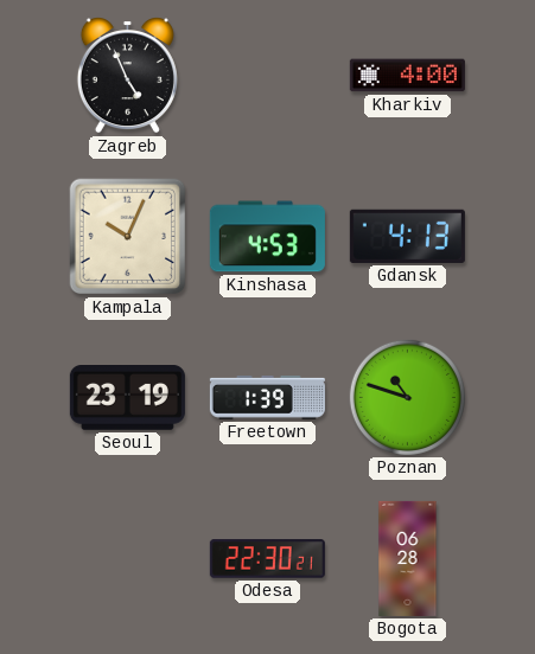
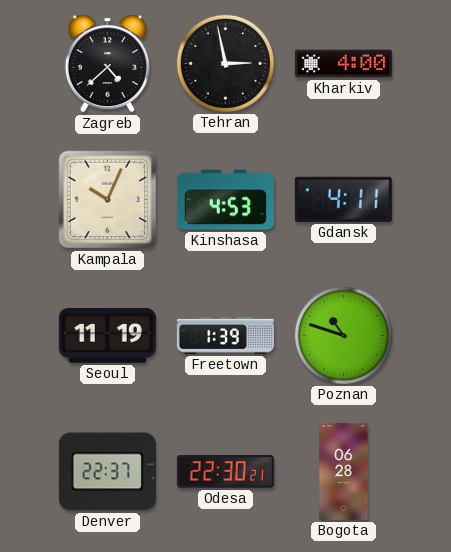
Zagreb: 4:56 -> 4:38
Tehran: none -> 2:58
Gdansk: 4:13 -> 4:11
Seoul: 23:19 -> 11:19
Denver: none -> 22:37
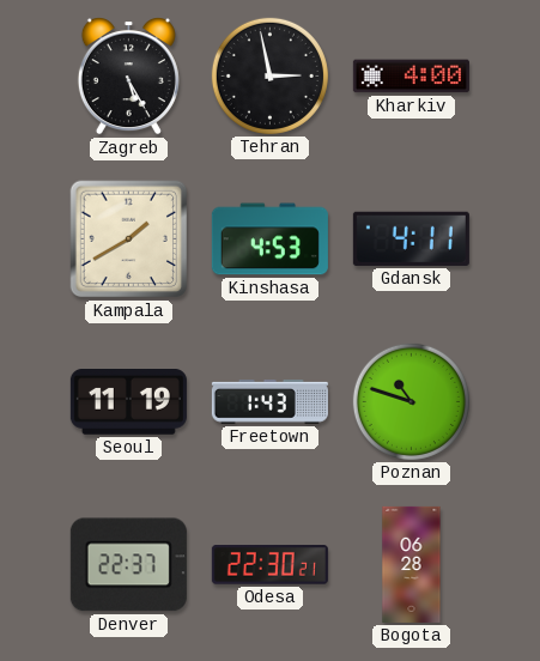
Zagreb: 4:38 -> 5:25
Kampala: 10:04 -> 1:40
Freetown: 1:39 -> 1:43
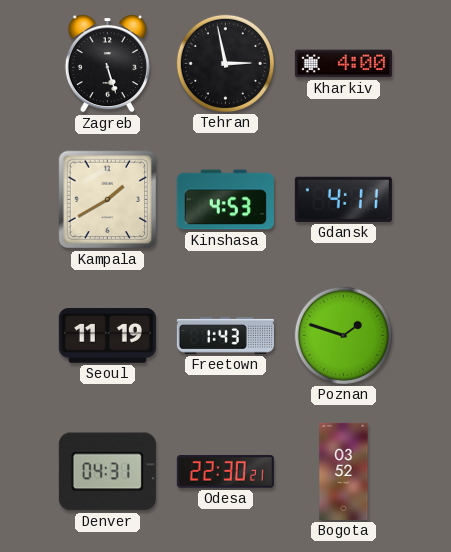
Zagreb: 5:25 -> 5:27
Poznan: 10:48 -> 1:48
Denver: 22:37 -> 04:31
Bogota: 06:28 -> 03:52
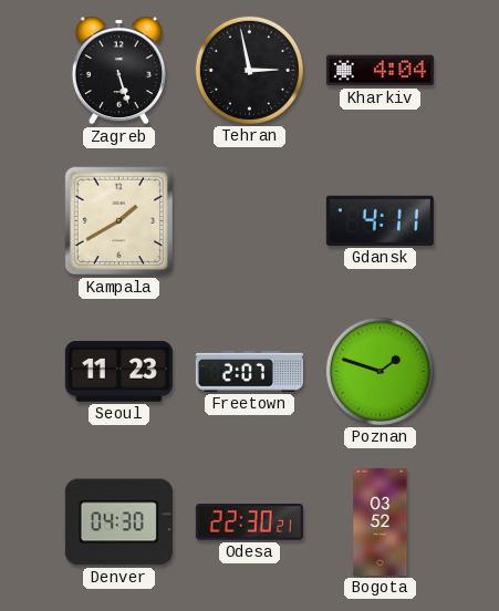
Kharkiv: 4:00 -> 4:04
Kinshasa: 4:53 -> none
Seoul: 11:19 -> 11:23
Freetown: 1:43 -> 2:07
Denver: 04:31 -> 04:30
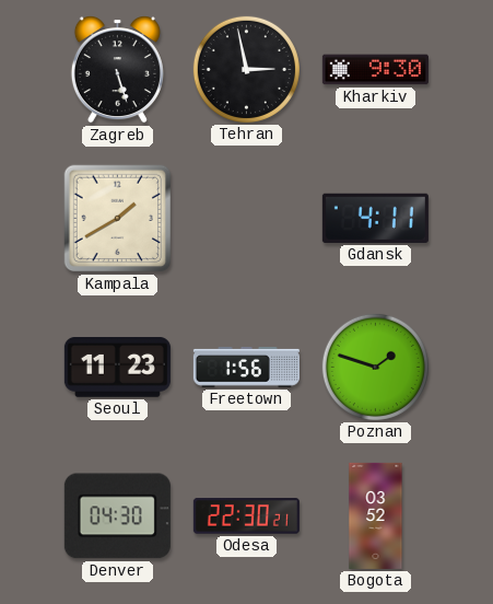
Kharkiv: 4:04 -> 9:30
Freetown: 2:07 -> 1:56
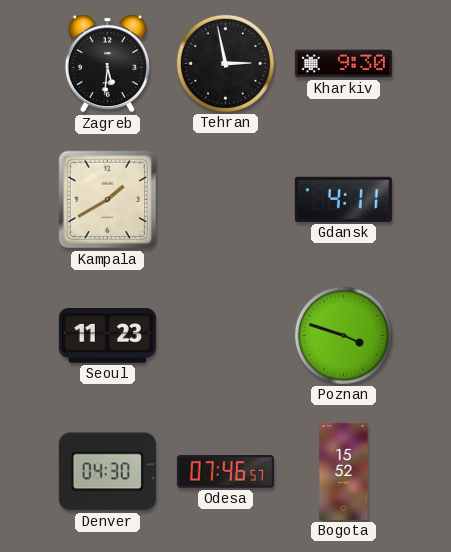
Zagreb: 5:27 -> 5:31
Freetown: 1:56 -> none
Poznan: 1:48 -> 3:48
Odesa: 22:30 -> 07:46
Bogota: 03:52 -> 15:52
